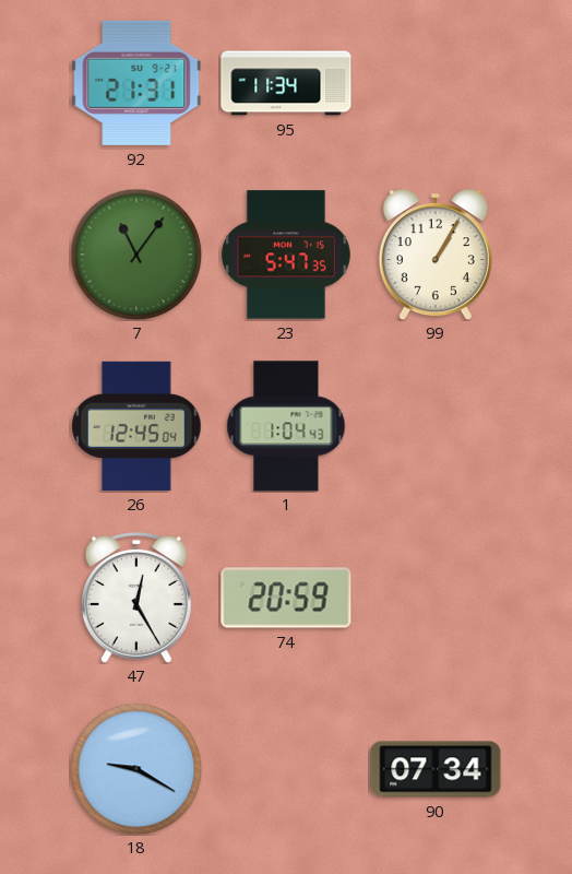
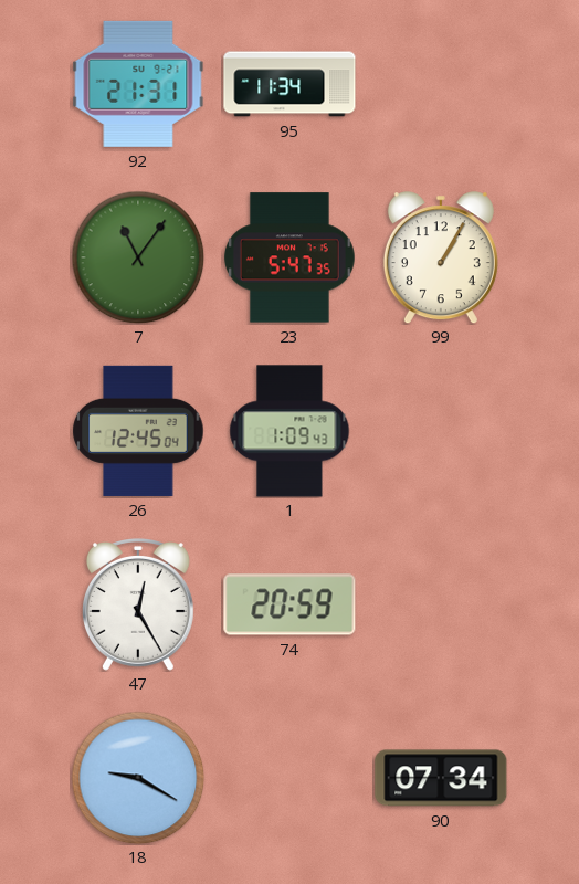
1: 1:04 -> 1:09
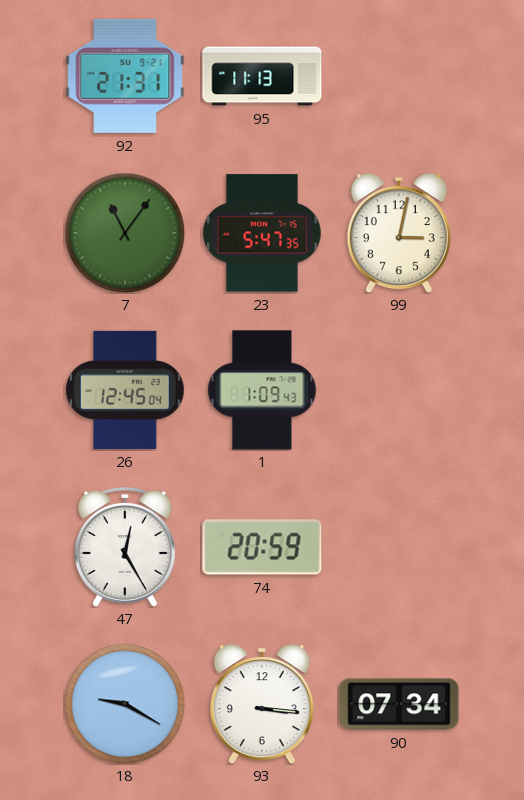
95: 11:34 -> 11:13
99: 1:05 -> 3:02
93: none -> 3:16
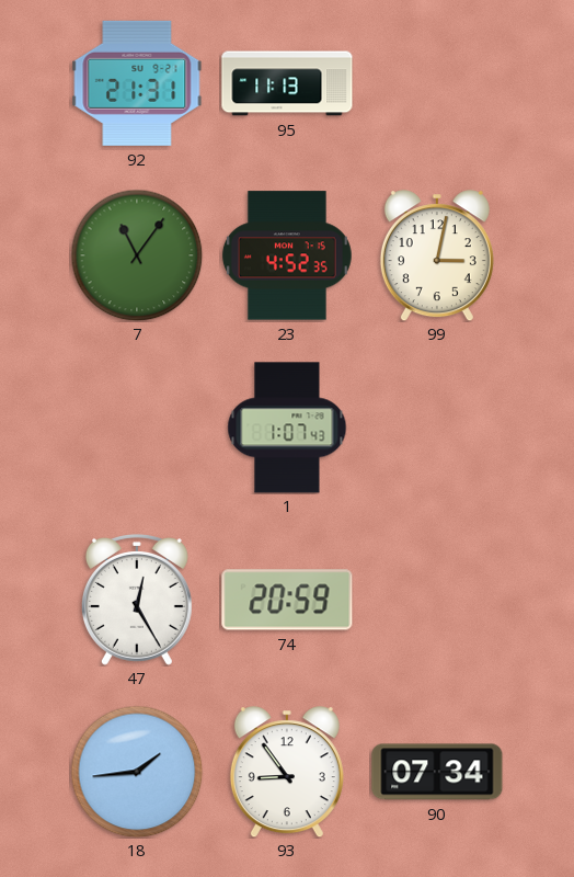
23: 5:47 -> 4:52
26: 12:45 -> none
1: 1:09 -> 1:07
18: 9:20 -> 1:44
93: 3:16 -> 8:54
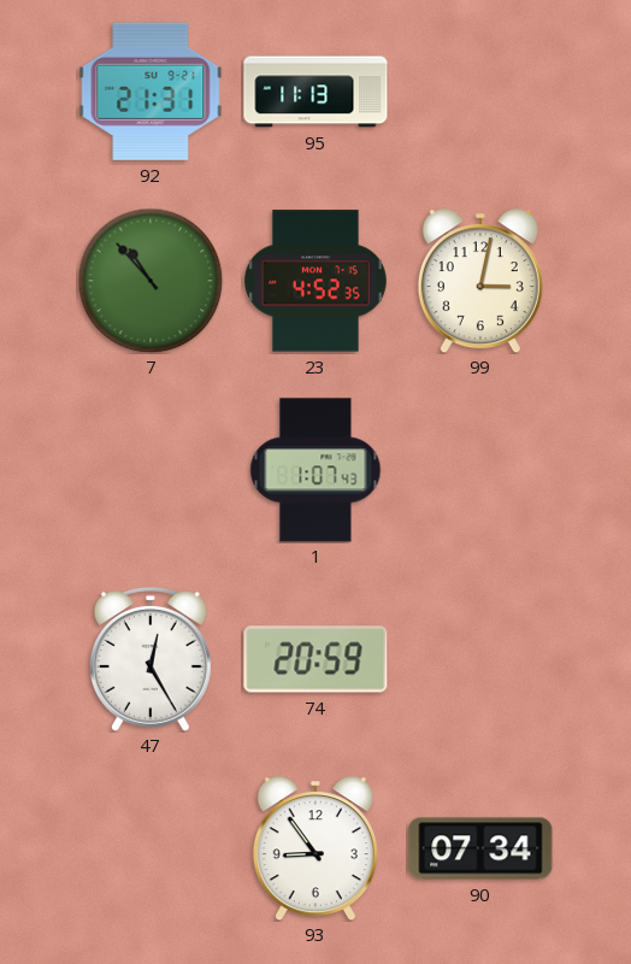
7: 11:06 -> 10:53
18: 1:44 -> none
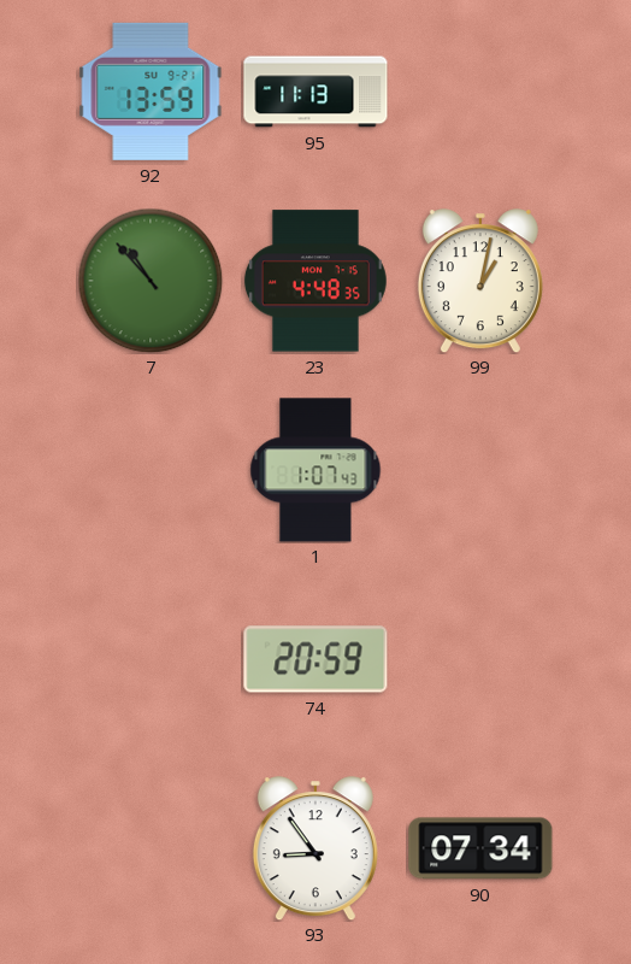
92: 21:31 -> 13:59
23: 4:52 -> 4:48
99: 3:02 -> 1:02
47: 12:25 -> none
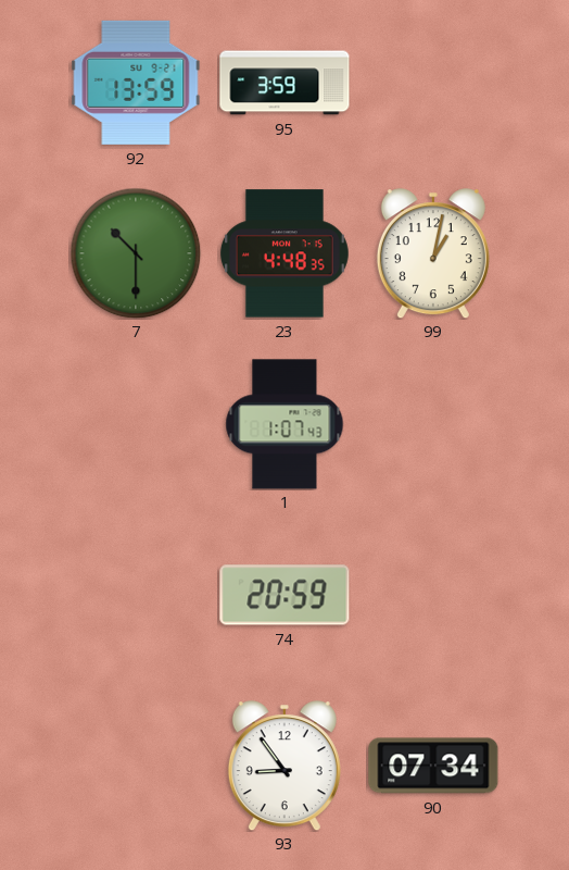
95: 11:13 -> 3:59
7: 10:53 -> 10:30
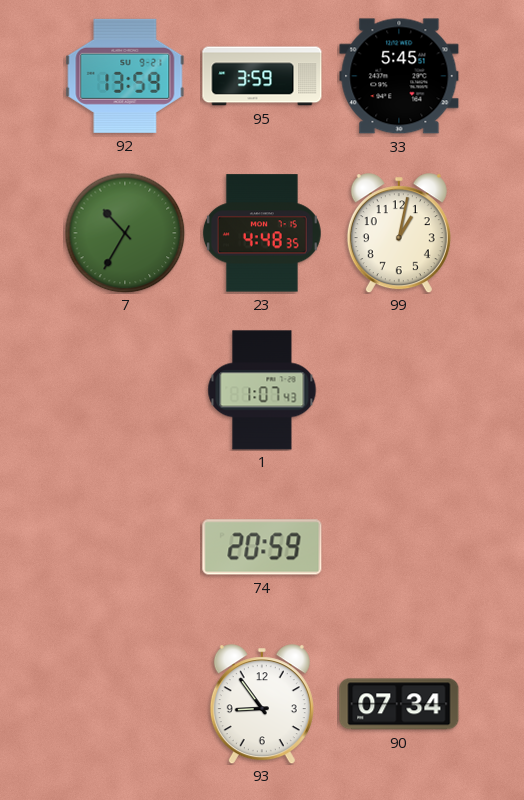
33: none -> 5:45
7: 10:30 -> 10:35
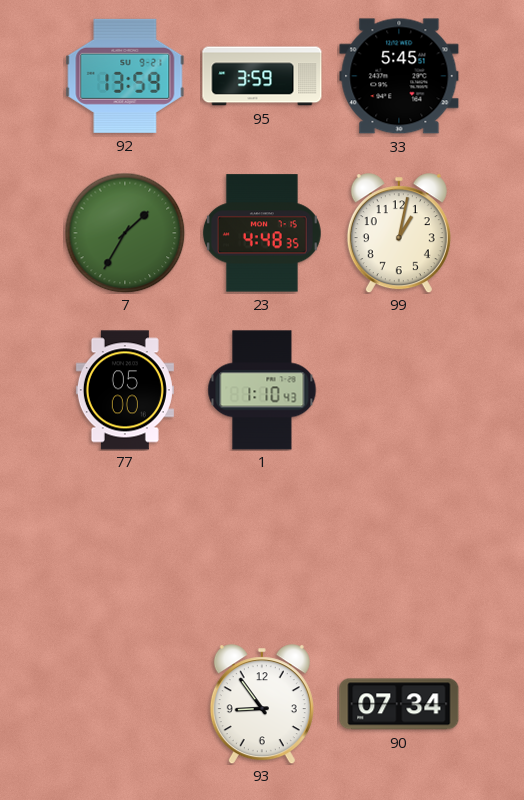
7: 10:35 -> 1:35
77: none -> 05:00
1: 1:07 -> 1:10
74: 20:59 -> none
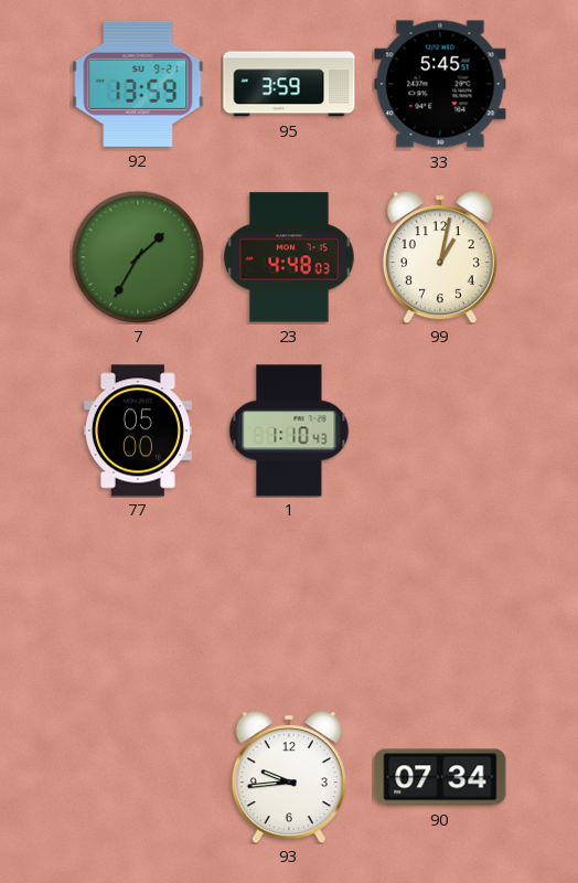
23: 4:48:35 -> 4:48:03
93: 8:54 -> 9:44
